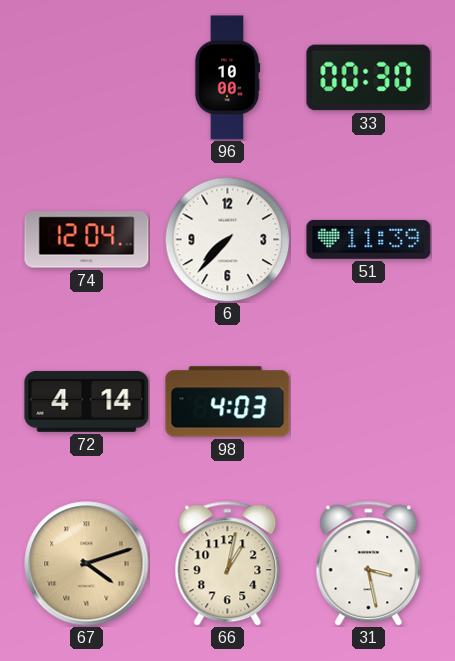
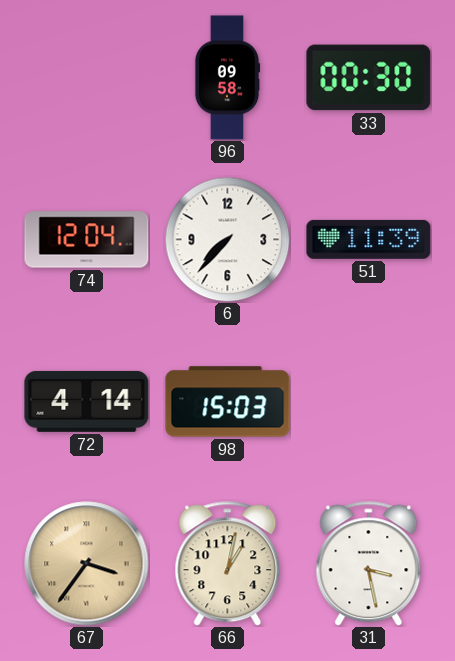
96: 10:00 -> 09:58
98: 4:03 -> 15:03
67: 4:12 -> 3:36
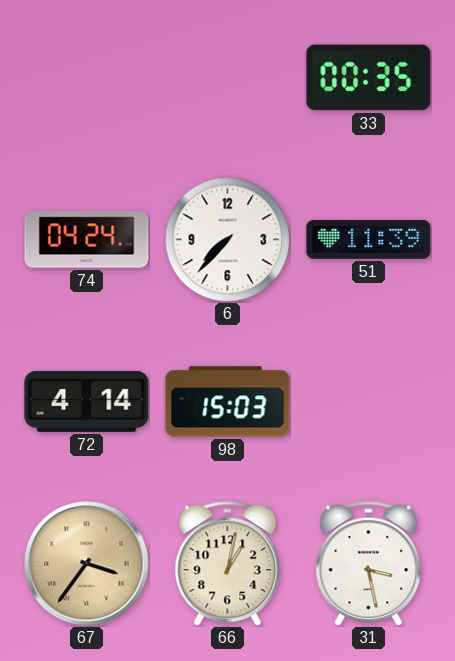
96: 09:58 -> none
33: 00:30 -> 00:35
74: 12:04 -> 04:24
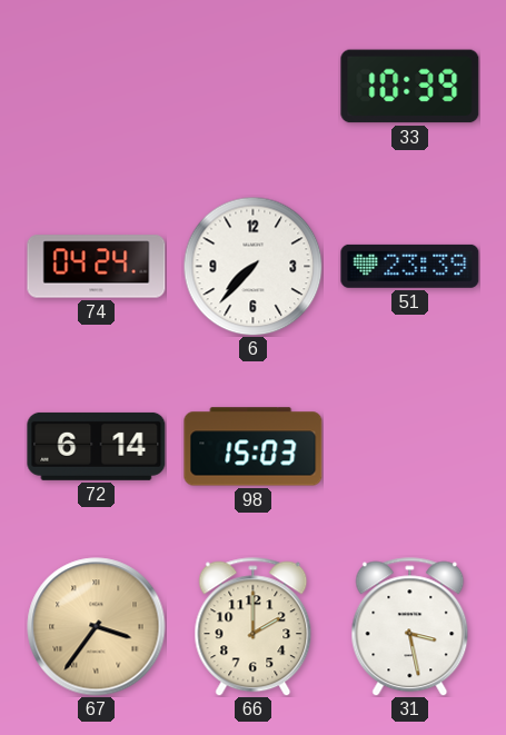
33: 00:35 -> 10:39
51: 11:39 -> 23:39
72: 4:14 -> 6:14
66: 1:02 -> 2:00
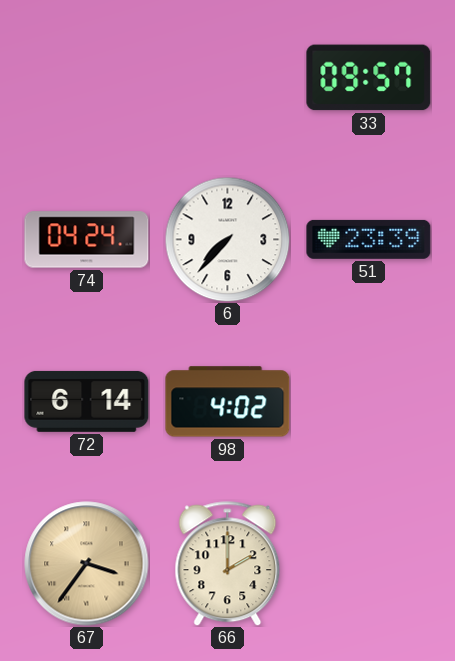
33: 10:39 -> 09:57
98: 15:03 -> 4:02
31: 3:28 -> none
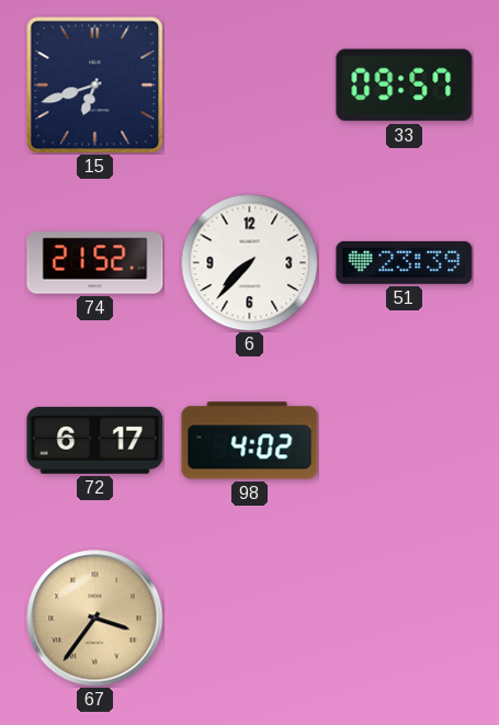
15: none -> 6:42
74: 04:24 -> 21:52
72: 6:14 -> 6:17
66: 2:00 -> none
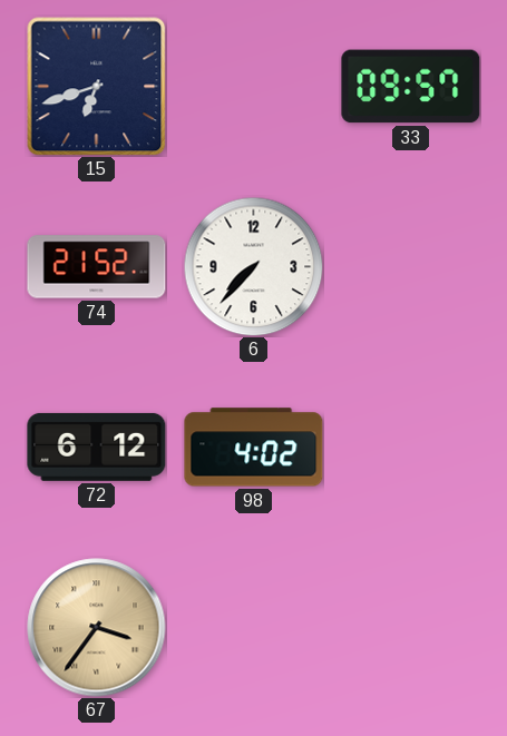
51: 23:39 -> none
72: 6:17 -> 6:12
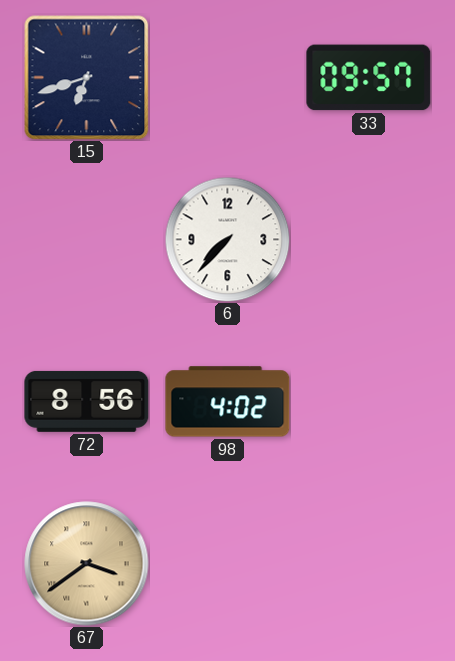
74: 21:52 -> none
72: 6:12 -> 8:56
67: 3:36 -> 3:39
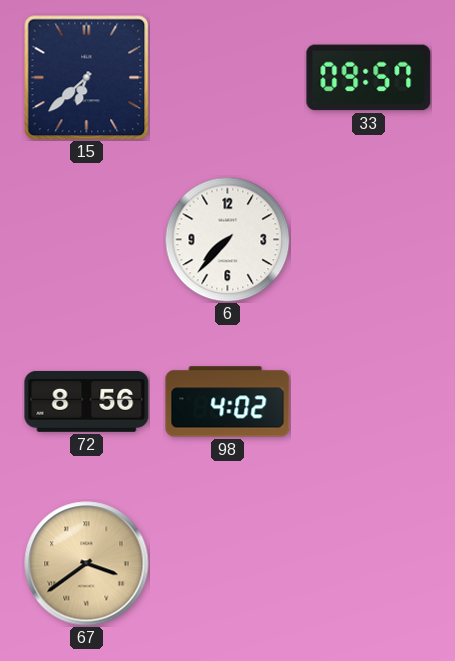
15: 6:42 -> 6:38
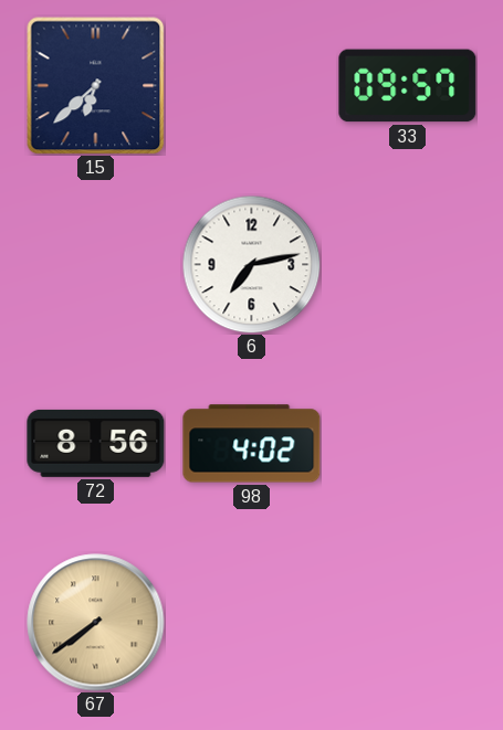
6: 7:37 -> 7:13
67: 3:39 -> 7:39
